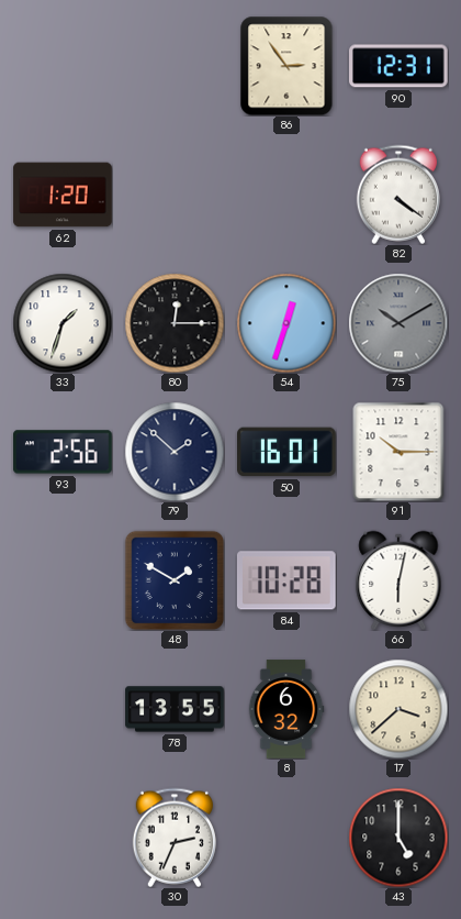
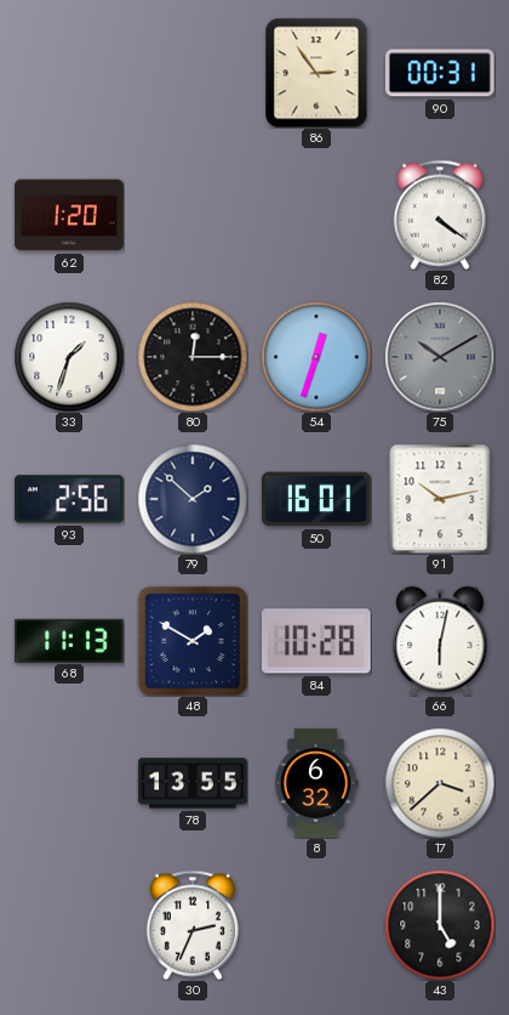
90: 12:31 -> 00:31
91: 10:15 -> 10:13
68: none -> 11:13
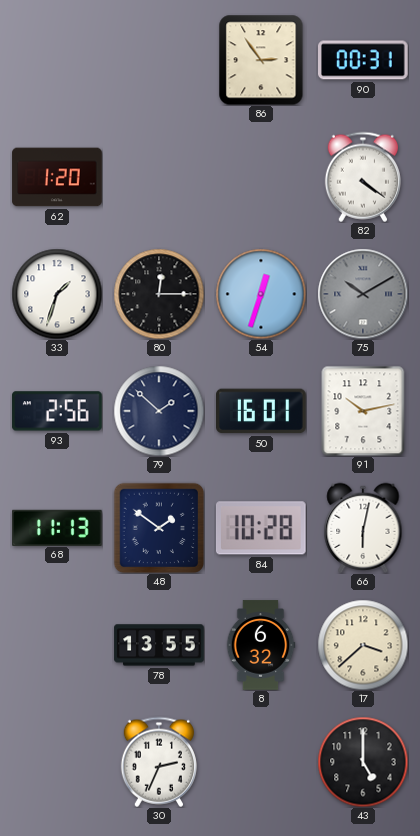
48: 1:50 -> 1:51
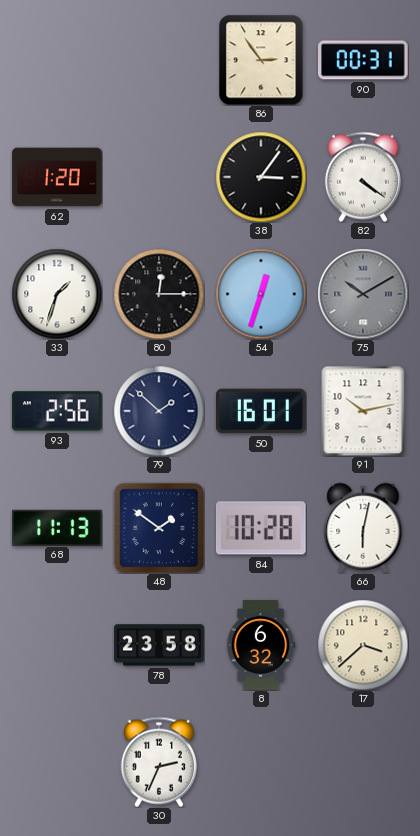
38: none -> 3:06
78: 13:55 -> 23:58
43: 5:00 -> none
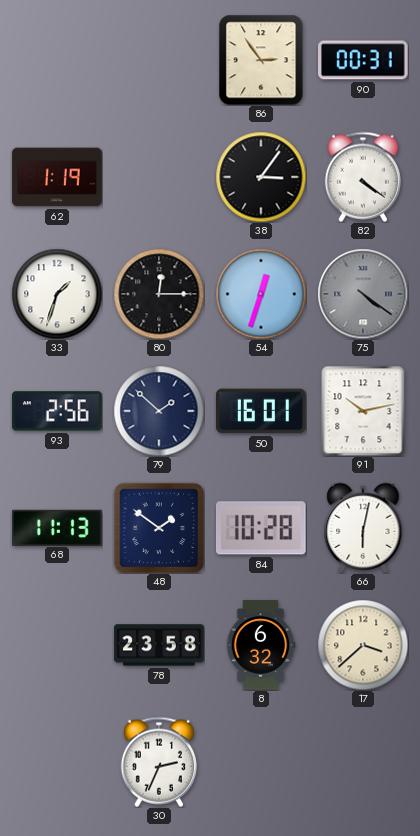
62: 1:20 -> 1:19
75: 10:10 -> 4:21
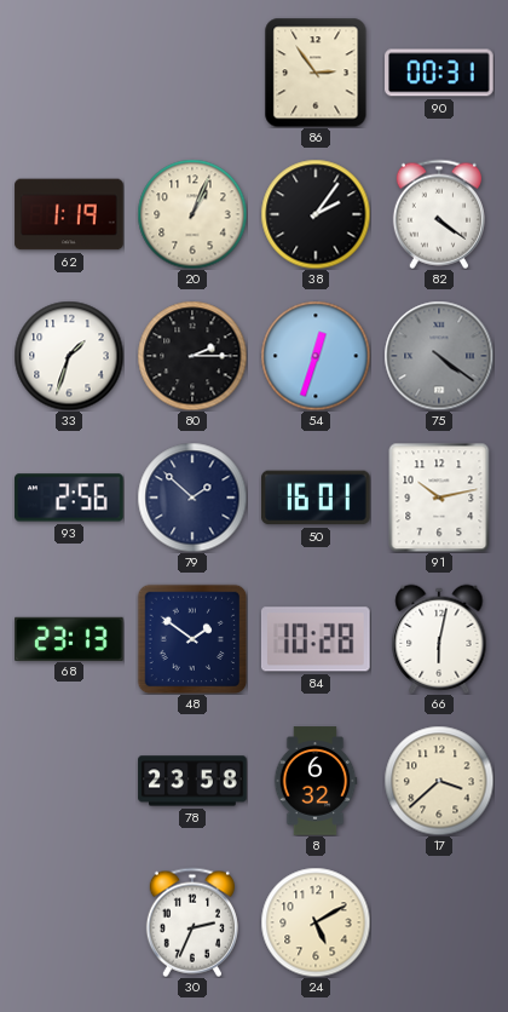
20: none -> 1:04
38: 3:06 -> 2:06
80: 12:15 -> 2:15
68: 11:13 -> 23:13
24: none -> 5:10
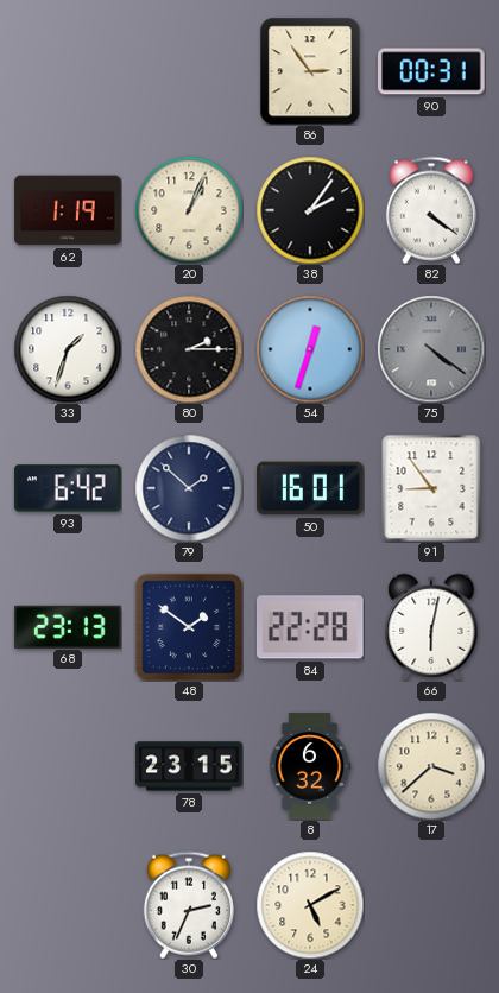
93: 2:56 -> 6:42
91: 10:13 -> 8:54
84: 10:28 -> 22:28
78: 23:58 -> 23:15
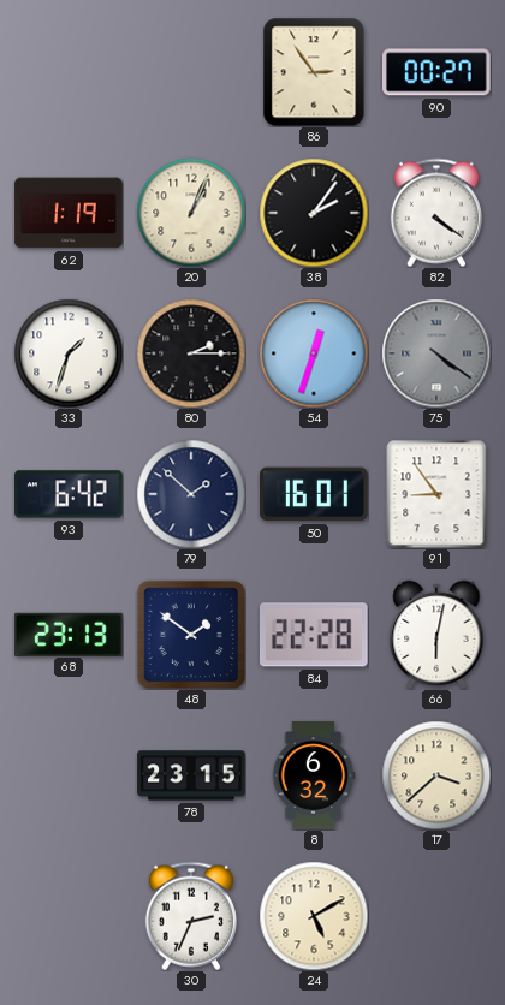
90: 00:31 -> 00:27
